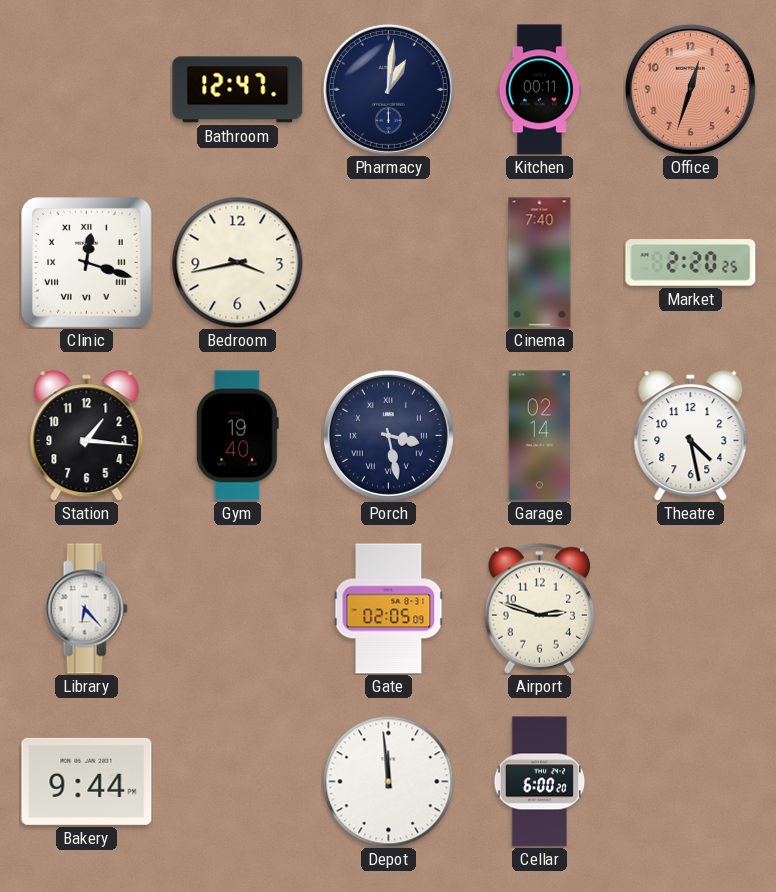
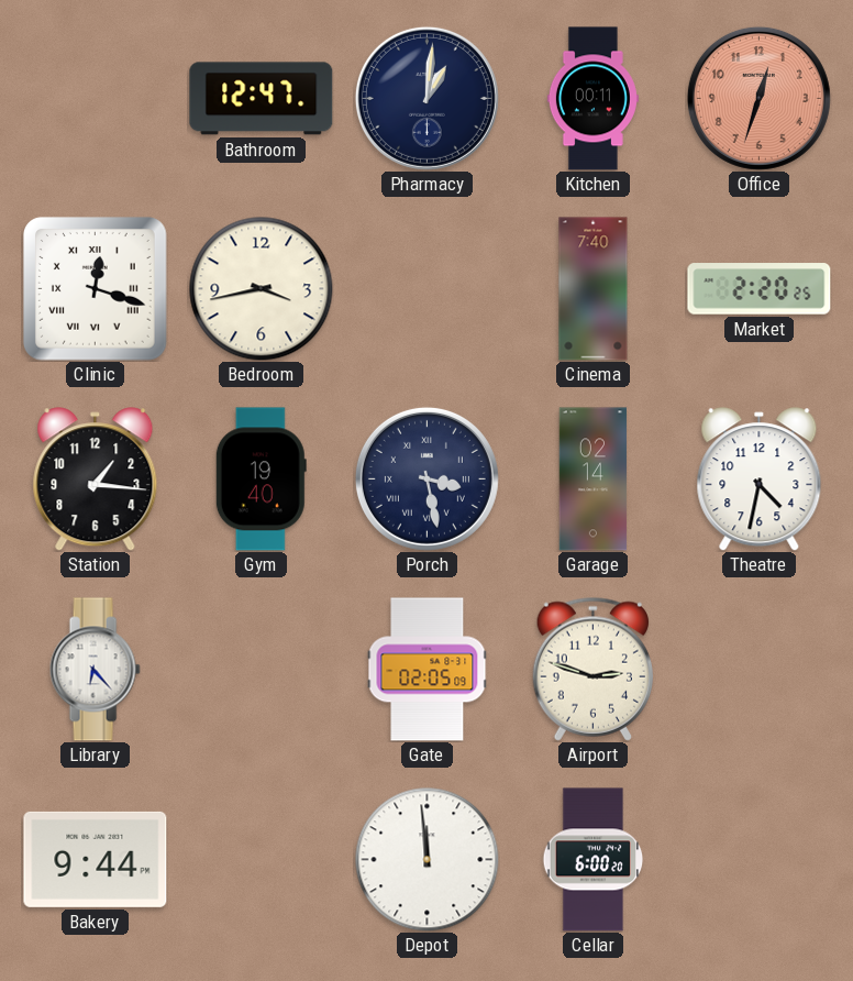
Theatre: 4:28 -> 4:32
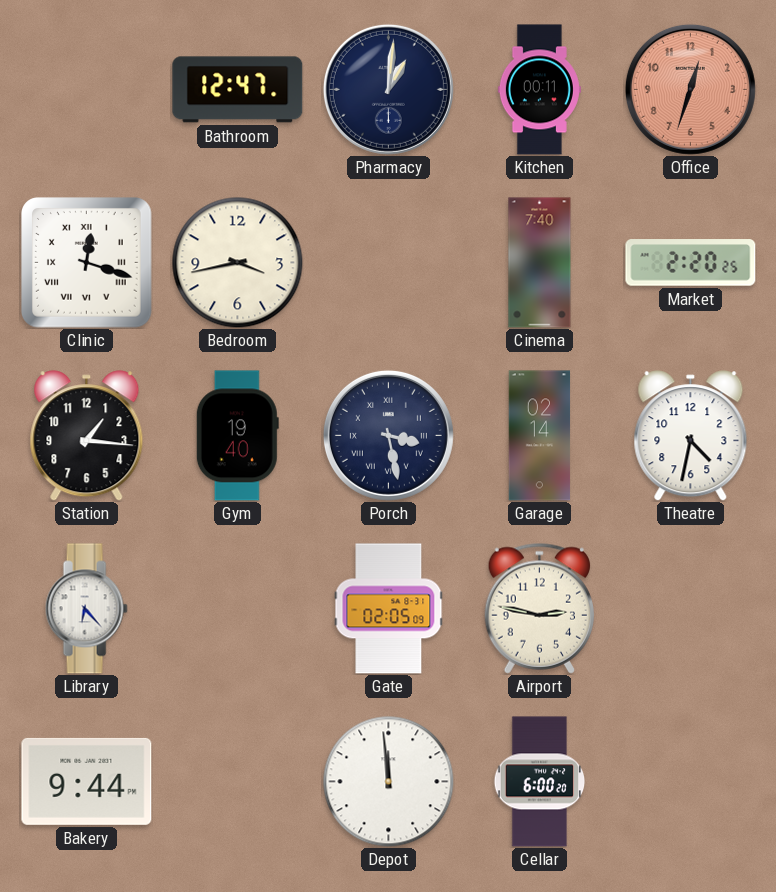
Airport: 2:48 -> 2:47
